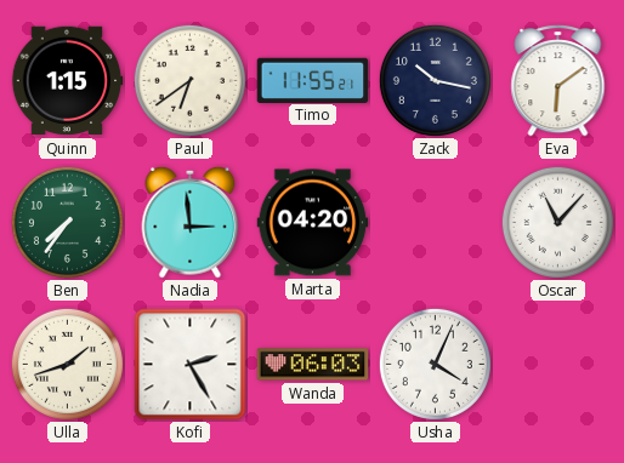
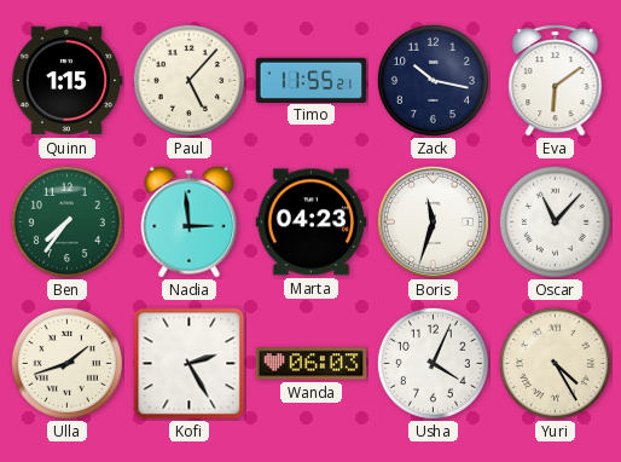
Paul: 6:39 -> 5:07
Marta: 04:20 -> 04:23
Boris: none -> 11:33
Yuri: none -> 4:25
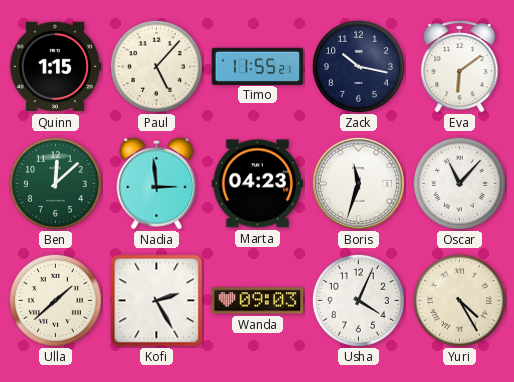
Ben: 7:36 -> 12:08
Ulla: 1:42 -> 1:38
Wanda: 06:03 -> 09:03
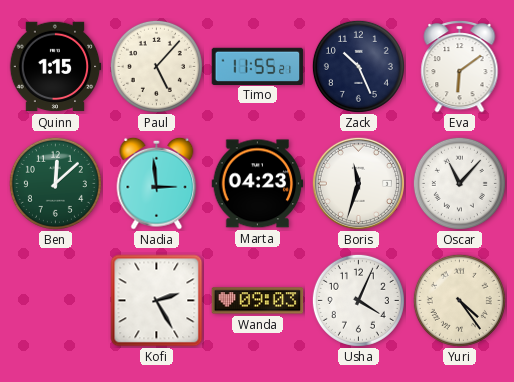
Zack: 10:17 -> 10:26
Ulla: 1:38 -> none
Yuri: 4:25 -> 4:24
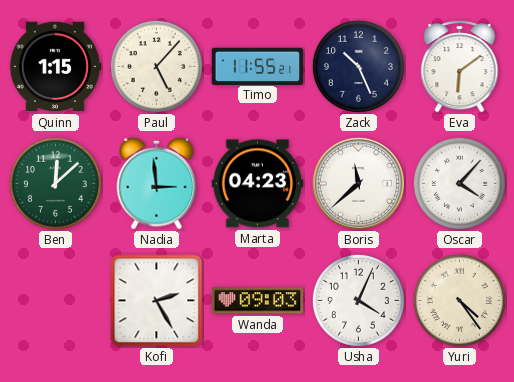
Boris: 11:33 -> 11:38
Oscar: 11:07 -> 4:07
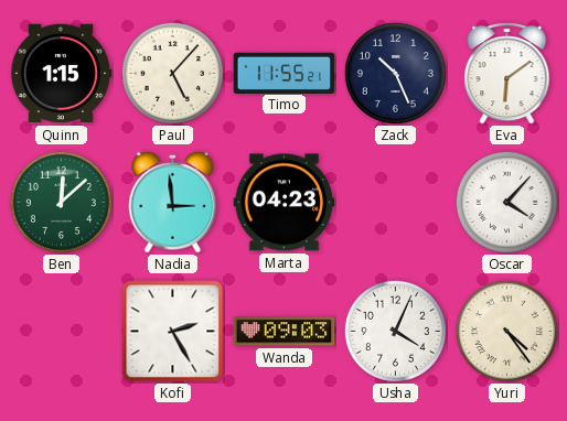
Boris: 11:38 -> none
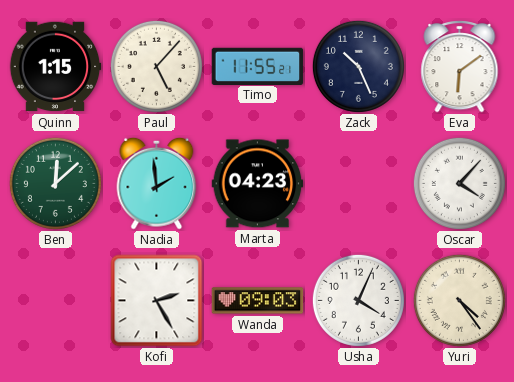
Nadia: 2:59 -> 1:59
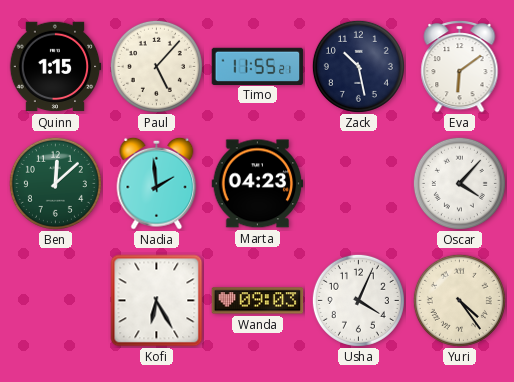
Zack: 10:26 -> 10:28
Kofi: 2:25 -> 6:25
